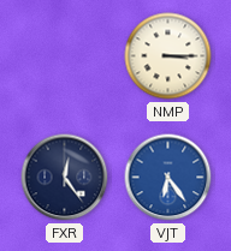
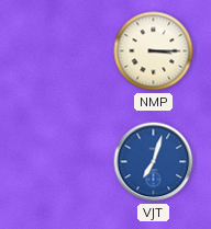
FXR: 12:24 -> none
VJT: 6:24 -> 7:03
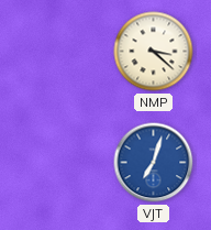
NMP: 3:15 -> 3:22
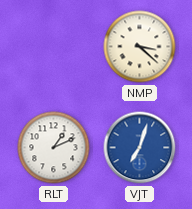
RLT: none -> 1:11
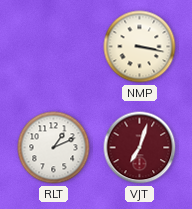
NMP: 3:22 -> 3:17
VJT dial: blue -> burgundy
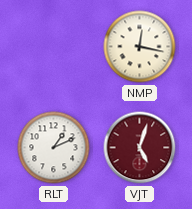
NMP: 3:17 -> 12:17
VJT: 7:03 -> 5:03
